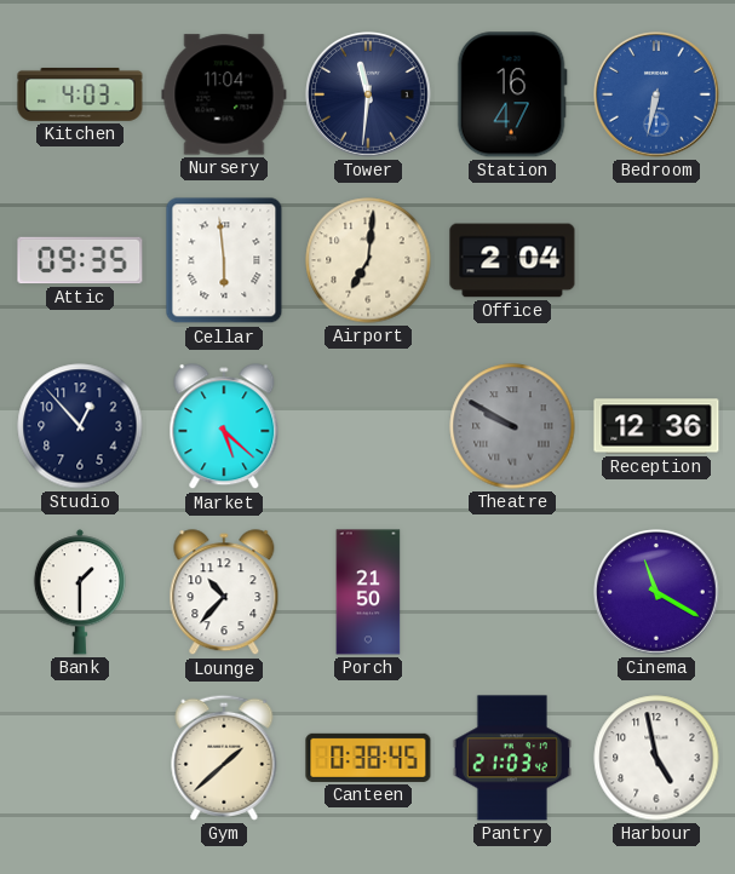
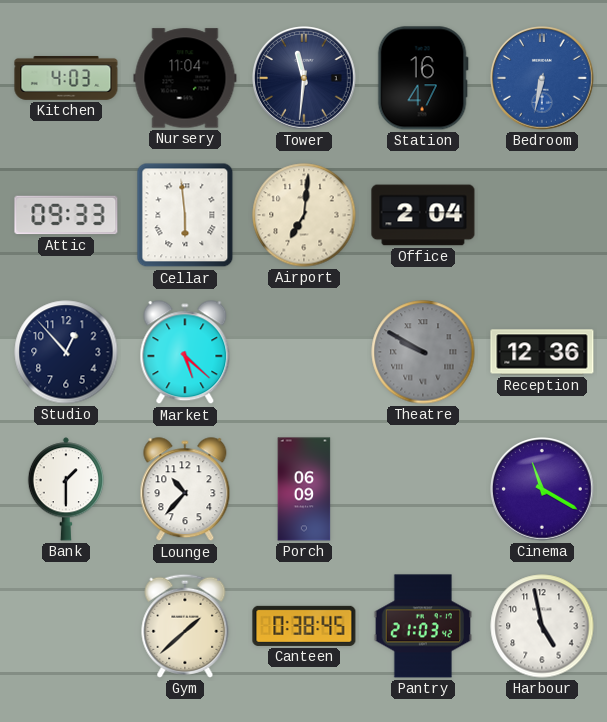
Attic: 09:35 -> 09:33
Porch: 21:50 -> 06:09
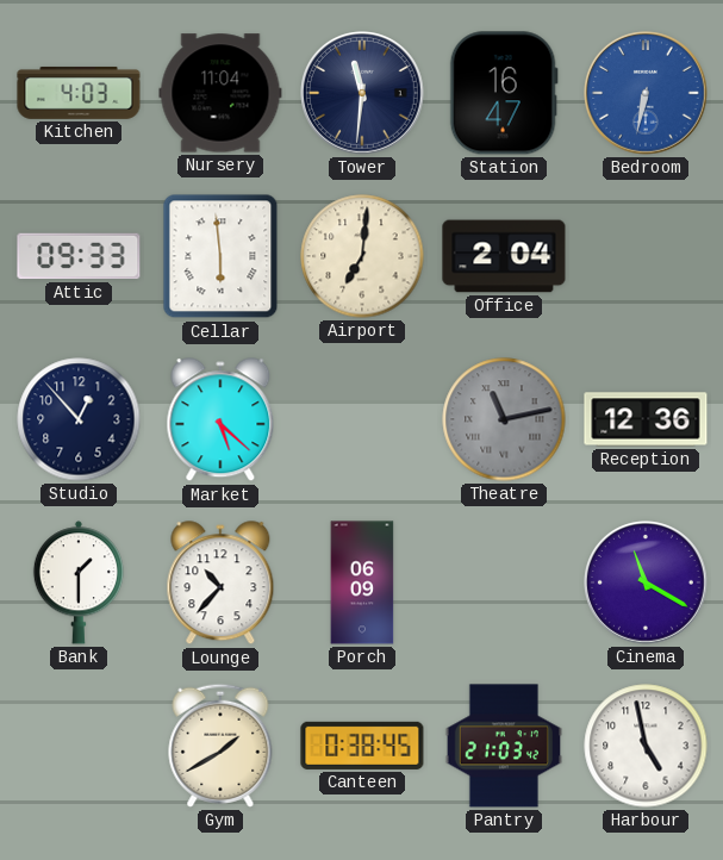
Theatre: 9:50 -> 11:13
Gym: 1:38 -> 1:40
